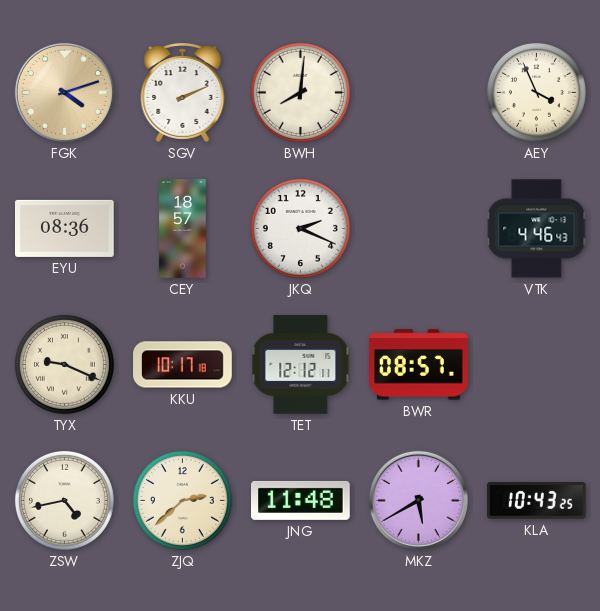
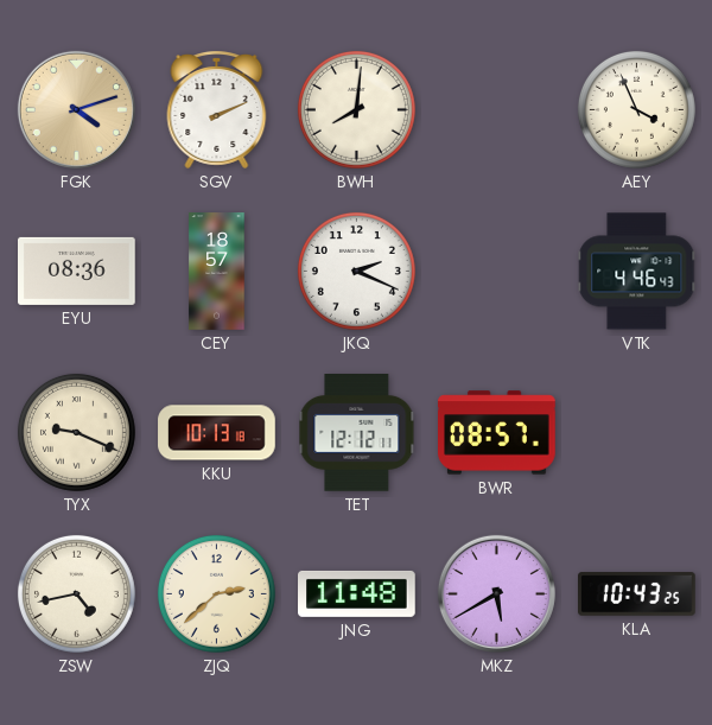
KKU: 10:17 -> 10:13
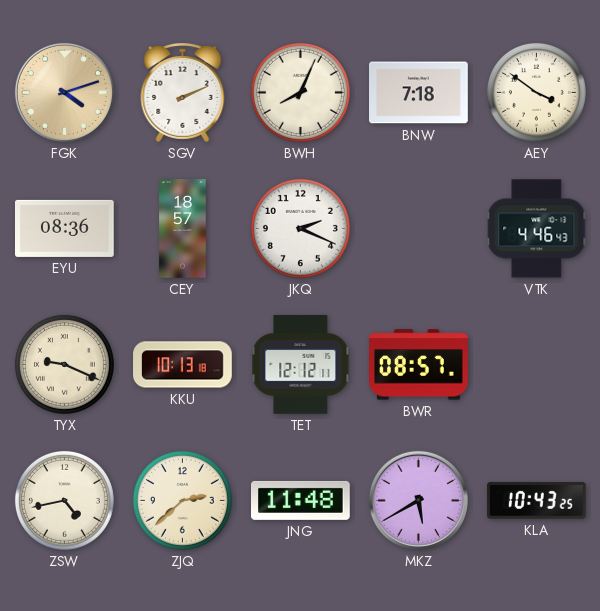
BWH: 8:01 -> 8:04
BNW: none -> 7:18
AEY: 3:56 -> 3:51
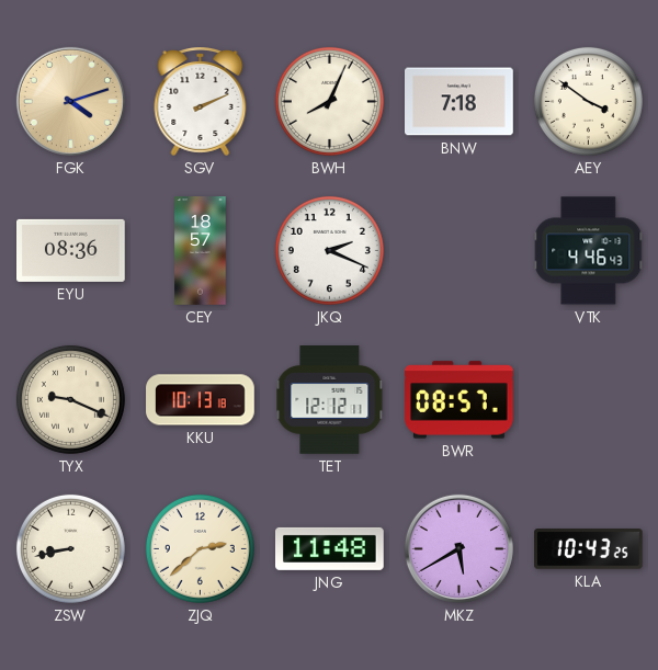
ZSW: 4:43 -> 8:43
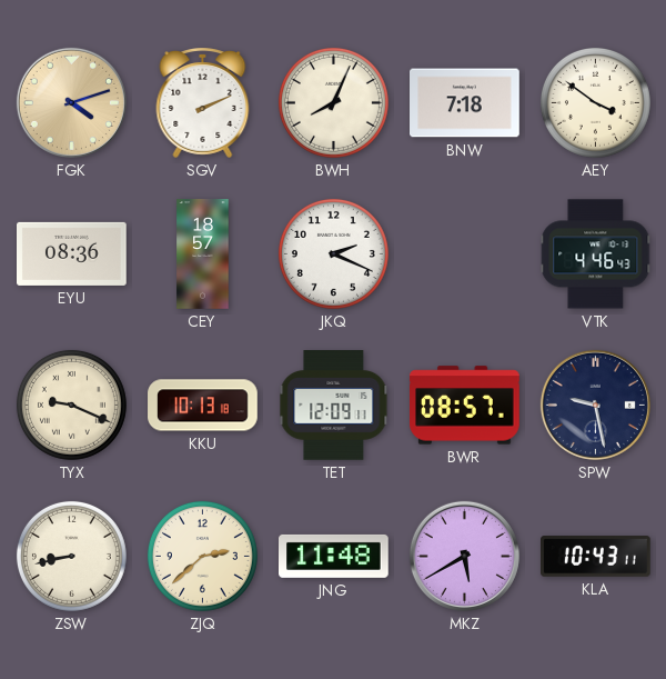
TET: 12:12 -> 12:09
SPW: none -> 9:28
KLA: 10:43:25 -> 10:43:11
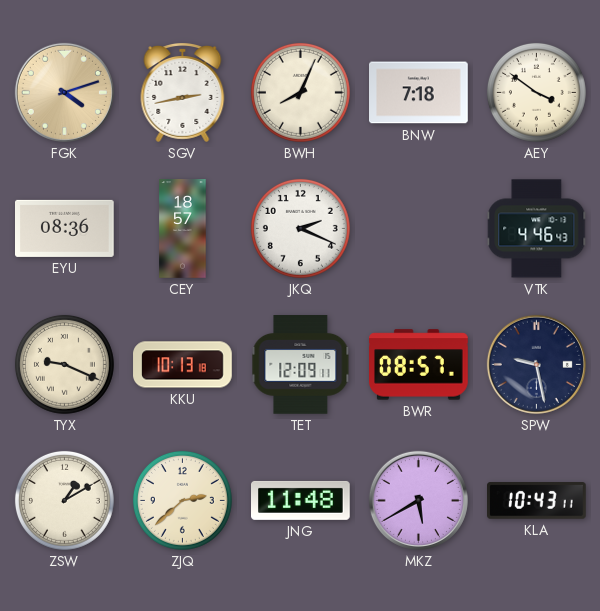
SGV: 2:11 -> 2:43
ZSW: 8:43 -> 1:10
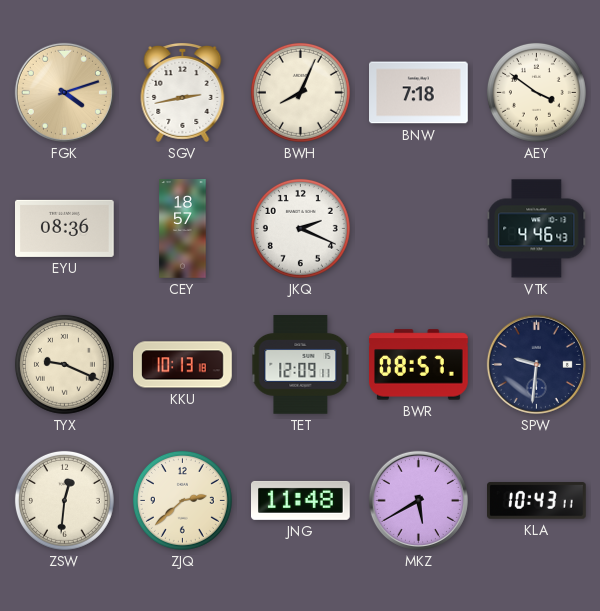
SPW: 9:28 -> 9:31
ZSW: 1:10 -> 12:31
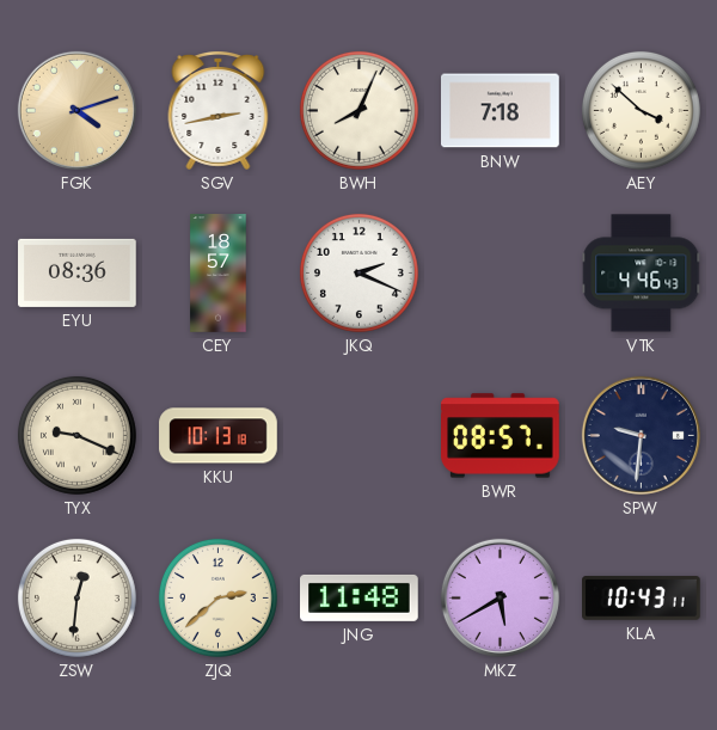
AEY: 3:51 -> 3:52
TET: 12:09 -> none
